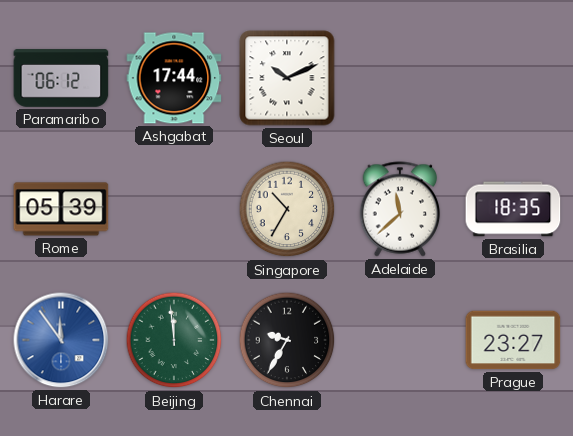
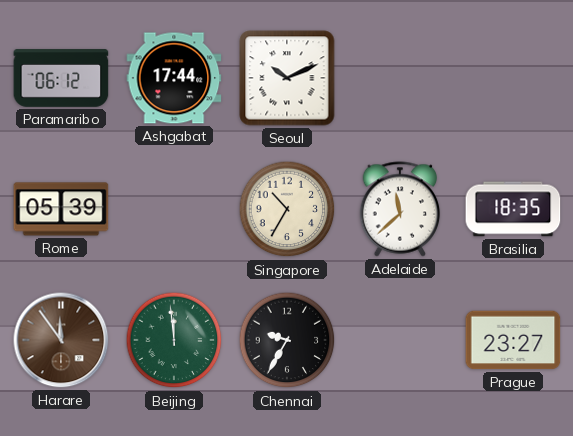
Harare dial: blue -> brown
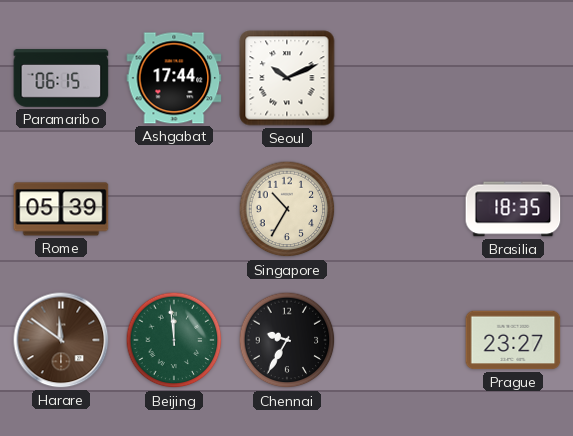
Paramaribo: 06:12 -> 06:15
Adelaide: 11:38 -> none
Harare: 11:54 -> 11:51
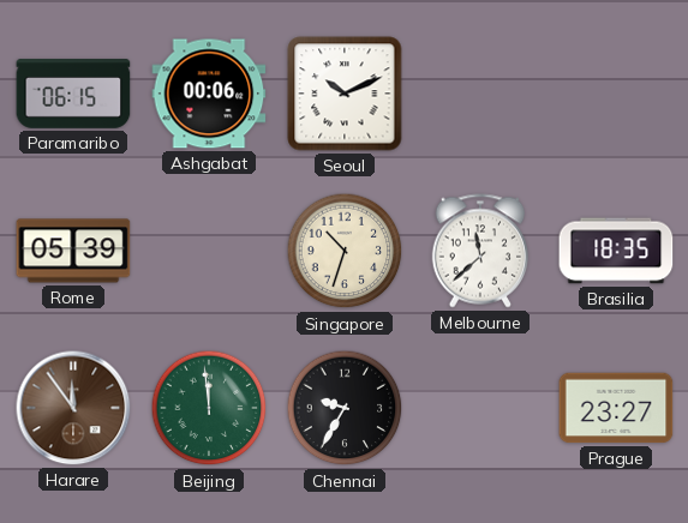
Ashgabat: 17:44 -> 00:06
Singapore: 10:35 -> 10:33
Melbourne: none -> 11:38
Harare: 11:51 -> 11:54
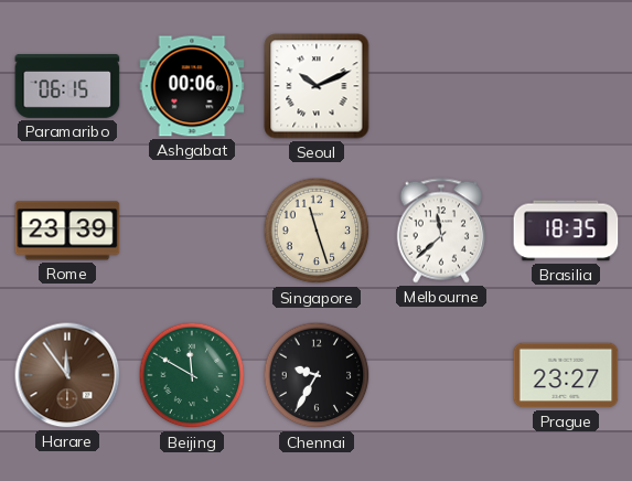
Rome: 05:39 -> 23:39
Singapore: 10:33 -> 11:27
Beijing: 11:59 -> 11:50
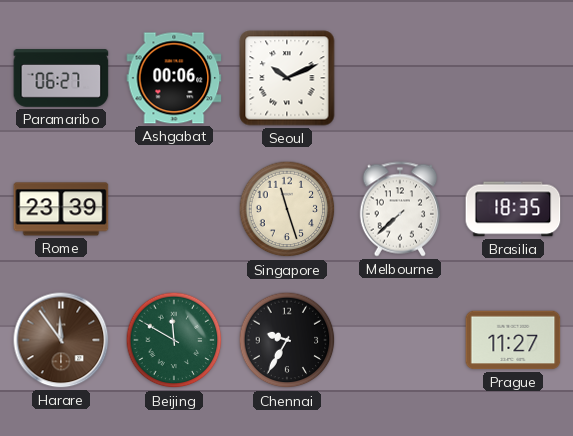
Paramaribo: 06:15 -> 06:27
Melbourne: 11:38 -> 7:38
Prague: 23:27 -> 11:27
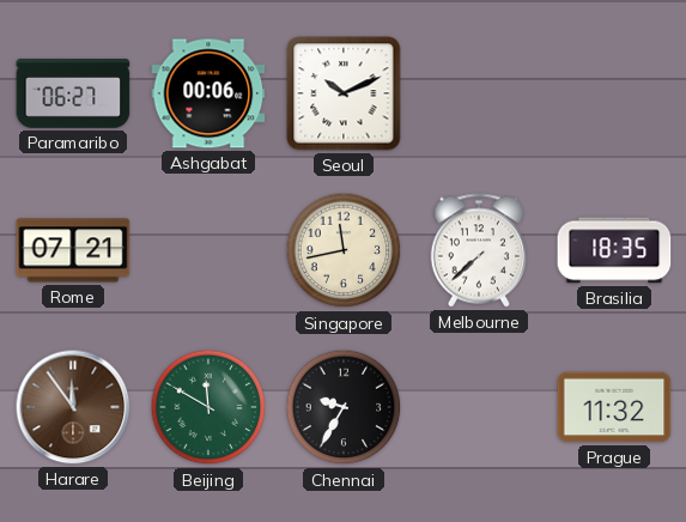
Rome: 23:39 -> 07:21
Singapore: 11:27 -> 11:43
Prague: 11:27 -> 11:32
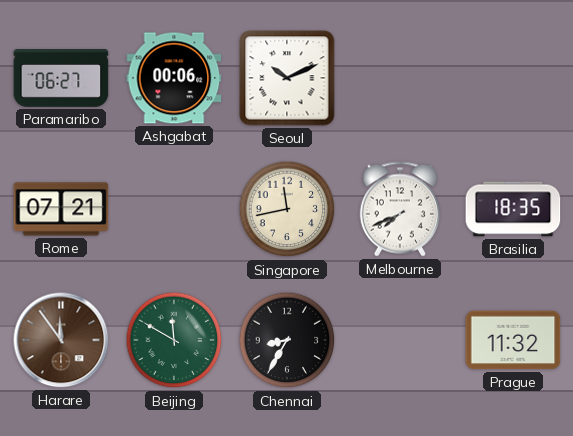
Melbourne: 7:38 -> 7:41
Chennai: 9:35 -> 8:35
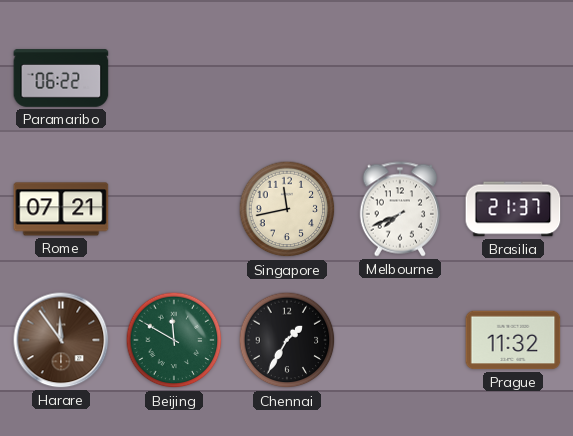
Paramaribo: 06:27 -> 06:22
Ashgabat: 00:06 -> none
Seoul: 10:11 -> none
Brasilia: 18:35 -> 21:37
Chennai: 8:35 -> 1:35
